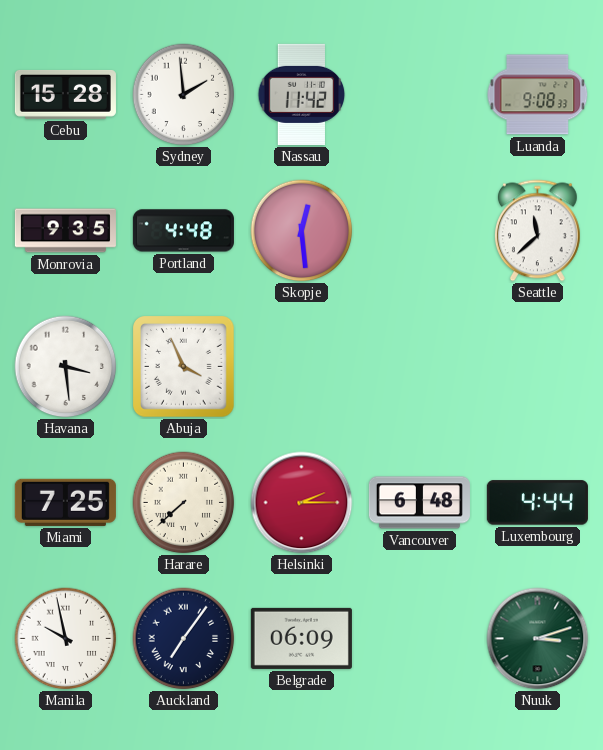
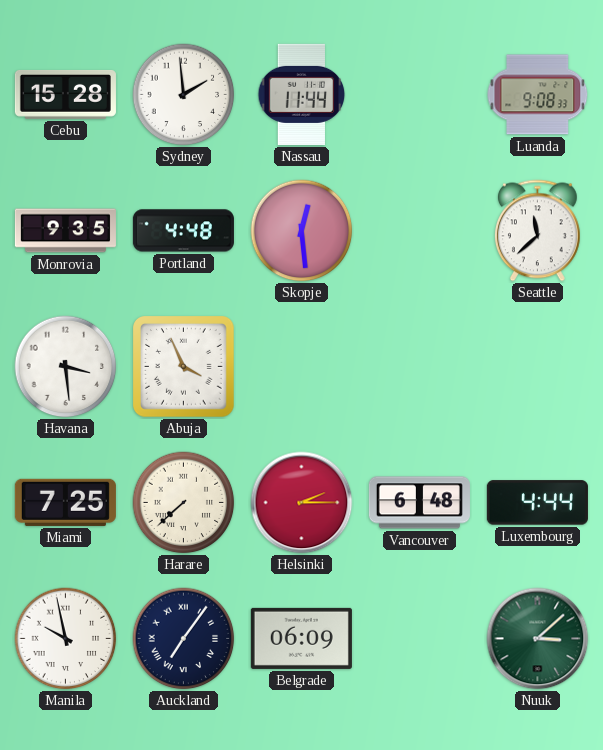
Nassau: 11:42 -> 11:44
Nuuk: 3:12 -> 3:08
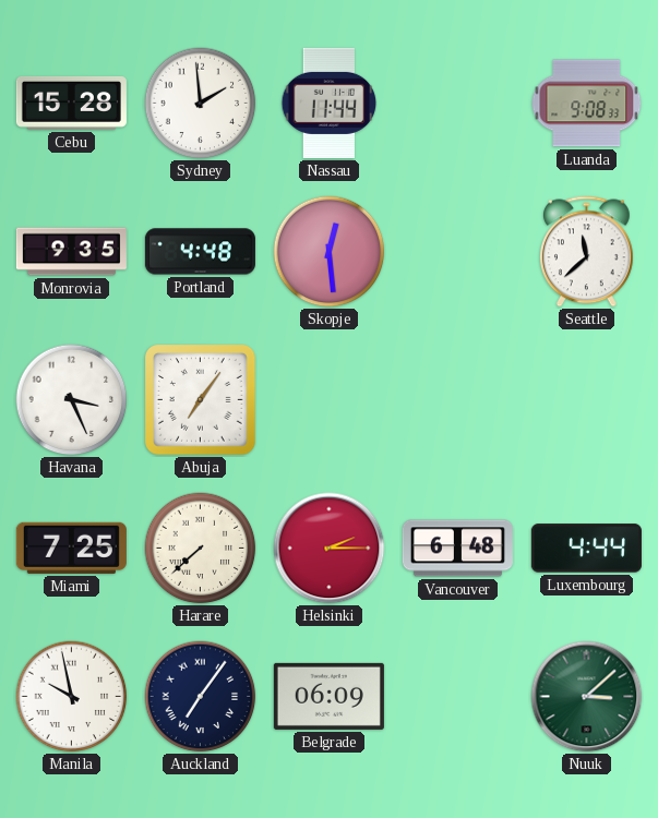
Havana: 3:29 -> 3:26
Abuja: 3:56 -> 7:06
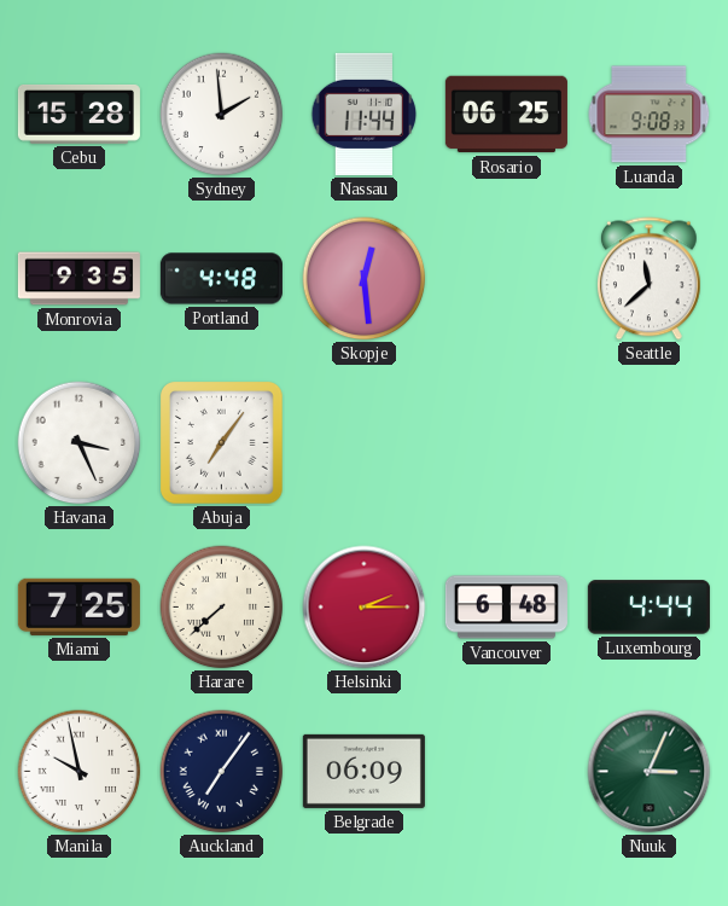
Rosario: none -> 06:25
Nuuk: 3:08 -> 3:04
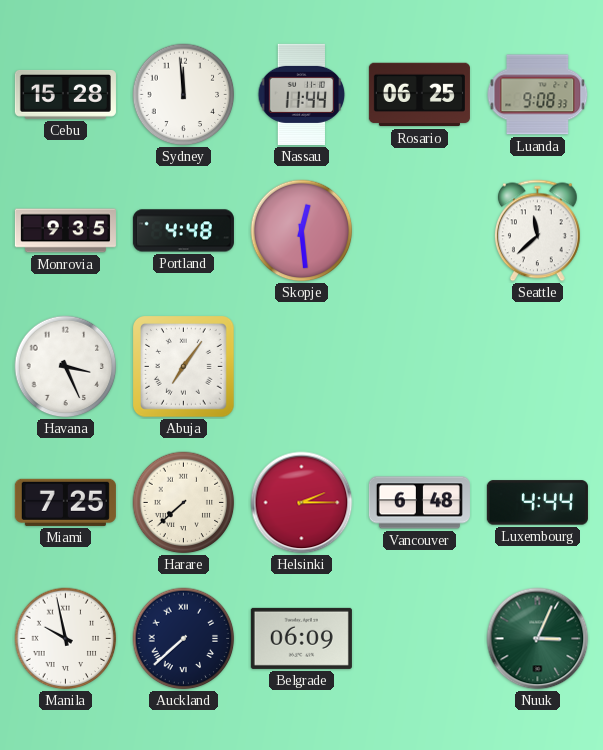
Sydney: 1:59 -> 11:59
Auckland: 7:06 -> 7:38
